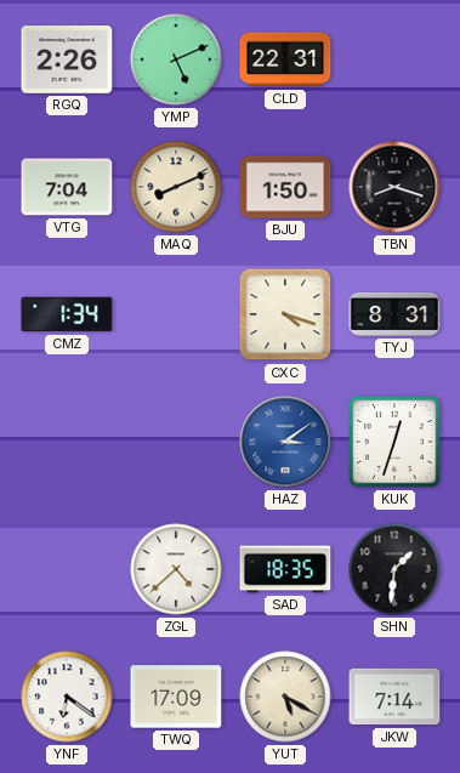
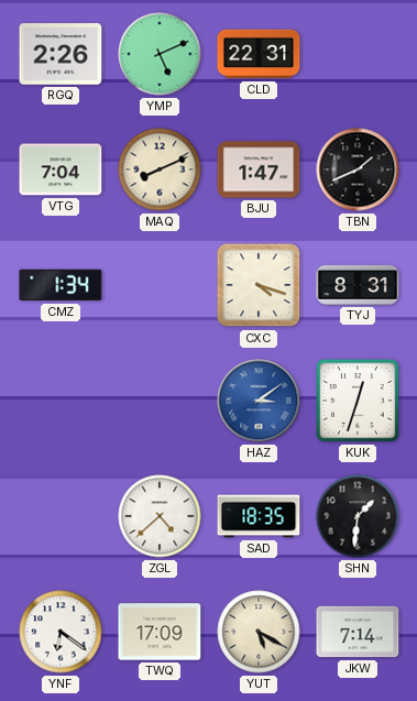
BJU: 1:50 -> 1:47
TBN: 8:18 -> 1:41
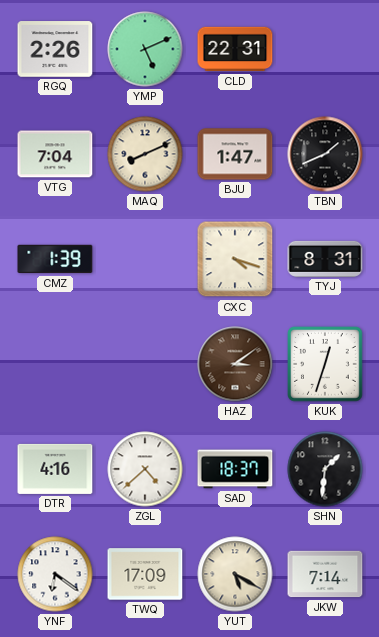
CMZ: 1:34 -> 1:39
HAZ dial: blue -> brown
DTR: none -> 4:16
SAD: 18:35 -> 18:37
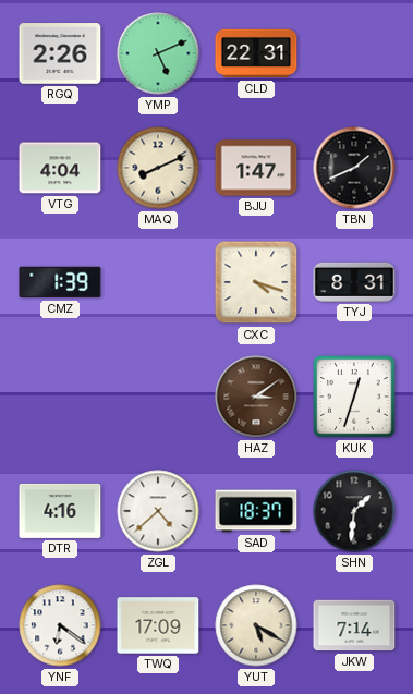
VTG: 7:04 -> 4:04
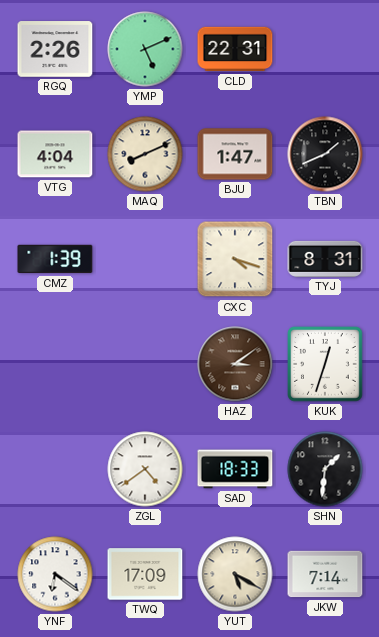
DTR: 4:16 -> none
ZGL: 4:38 -> 4:39
SAD: 18:37 -> 18:33
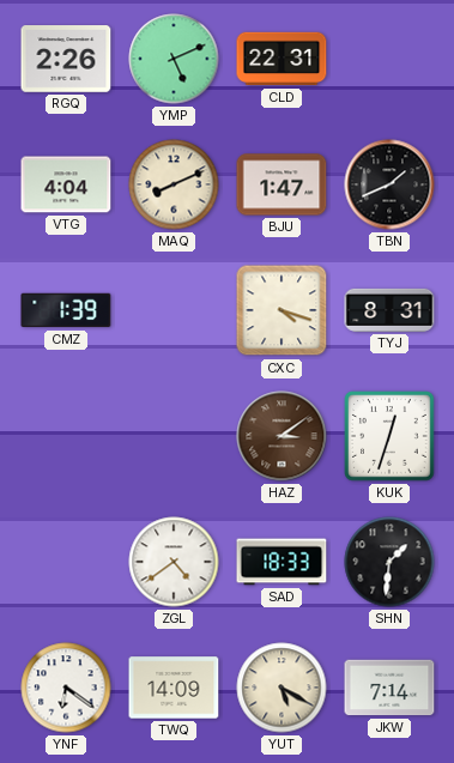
TWQ: 17:09 -> 14:09
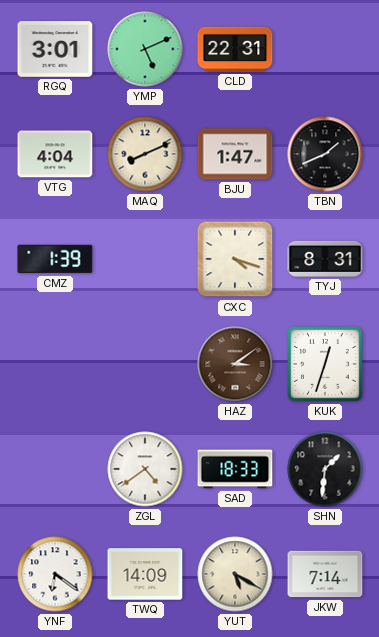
RGQ: 2:26 -> 3:01
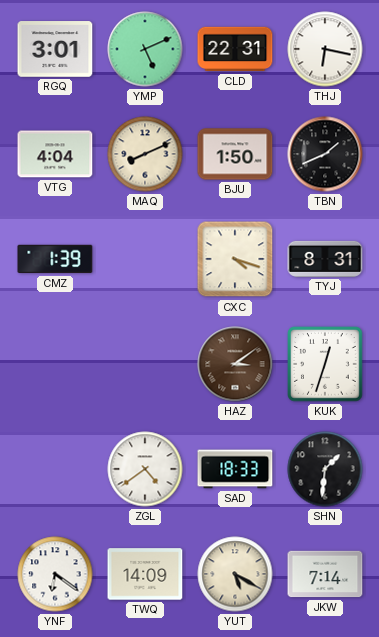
THJ: none -> 6:17
BJU: 1:47 -> 1:50
